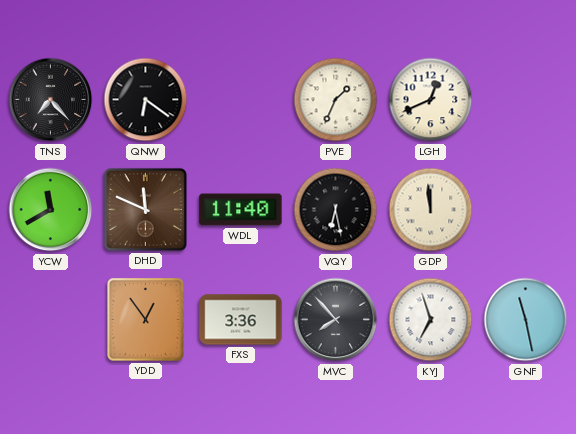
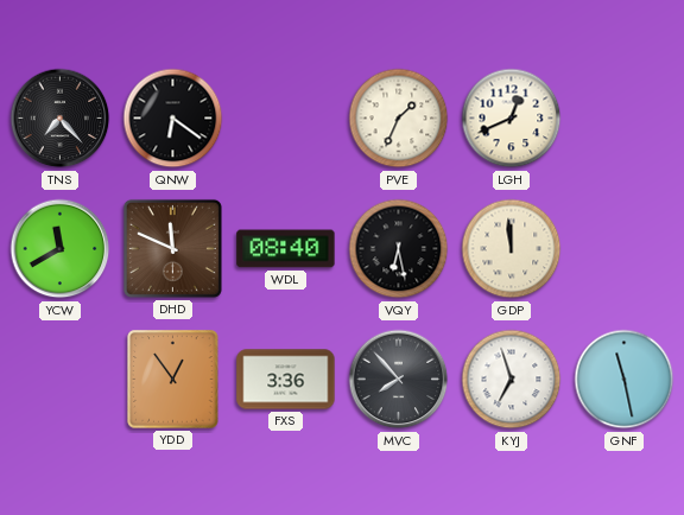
WDL: 11:40 -> 08:40
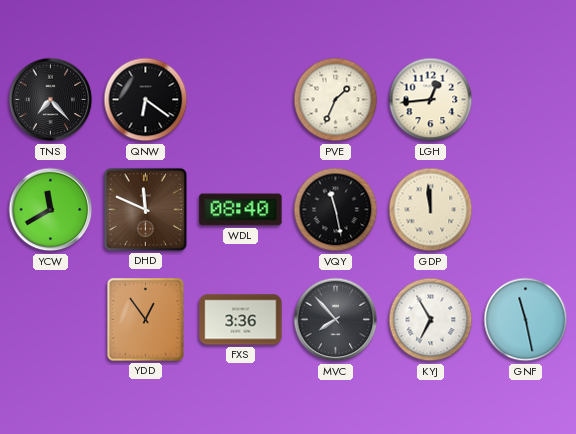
LGH: 12:41 -> 12:44
VQY: 6:28 -> 11:28
KYJ: 6:57 -> 6:55
